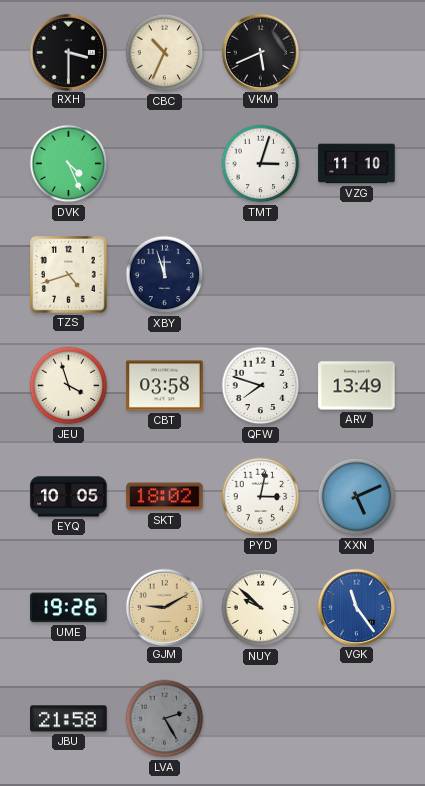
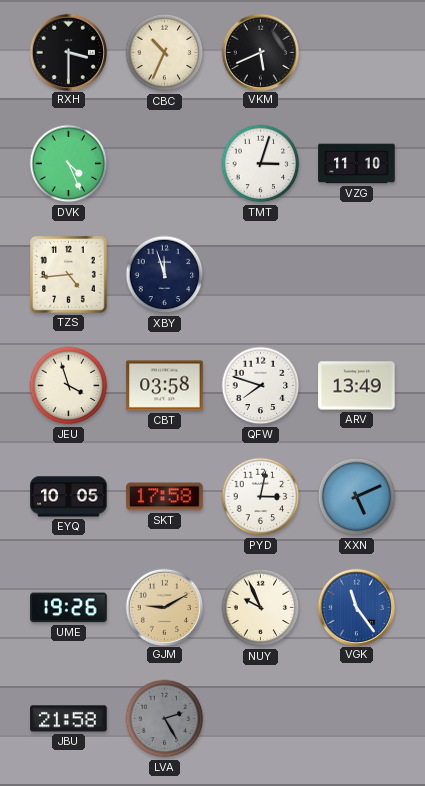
TZS: 4:42 -> 4:44
SKT: 18:02 -> 17:58
NUY: 9:52 -> 9:56
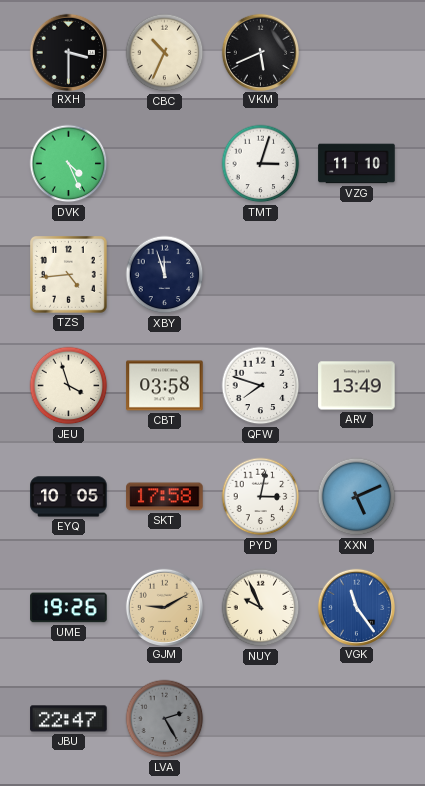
JBU: 21:58 -> 22:47
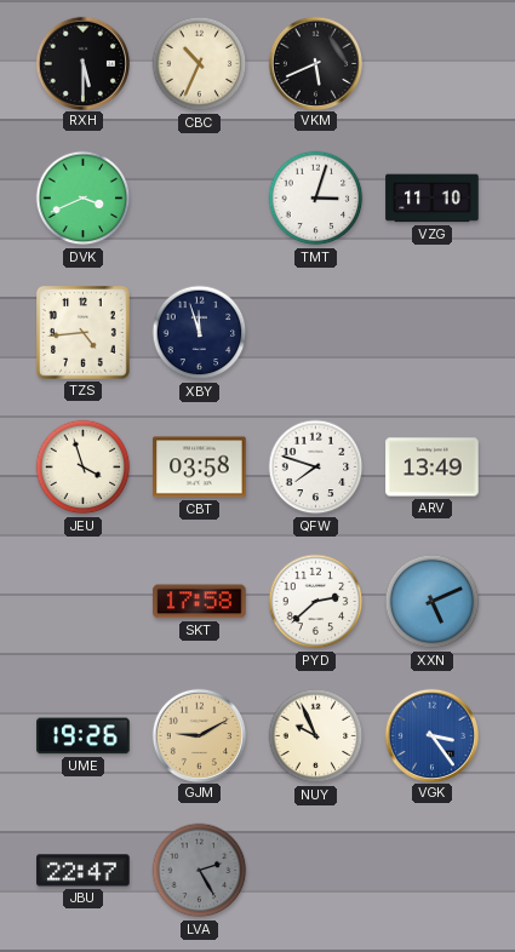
RXH: 3:30 -> 5:30
DVK: 4:26 -> 3:41
EYQ: 10:05 -> none
PYD: 3:02 -> 2:38
VGK: 11:24 -> 3:24
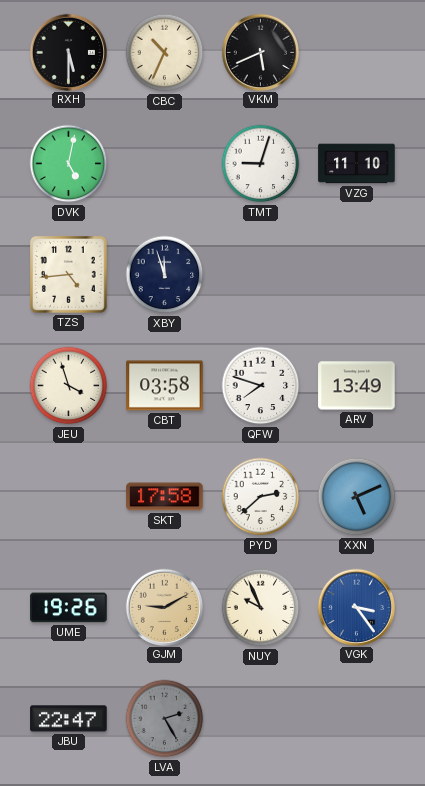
DVK: 3:41 -> 5:02
TMT: 3:03 -> 9:03
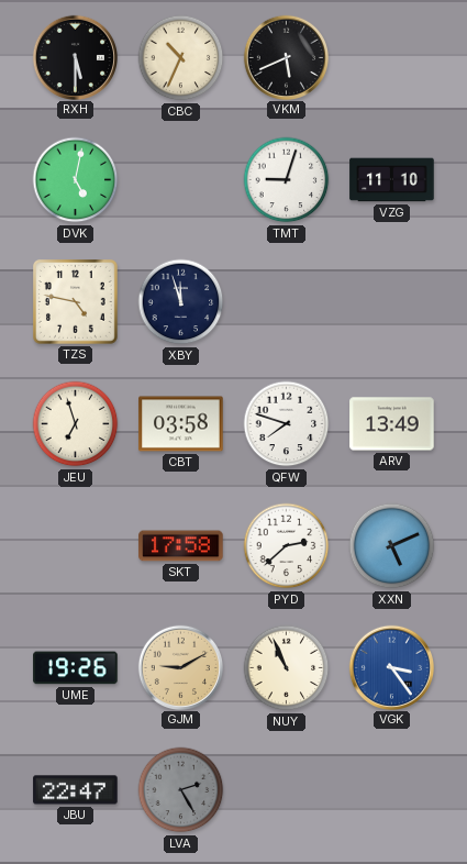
TZS: 4:44 -> 4:47
JEU: 3:57 -> 6:57
NUY: 9:56 -> 10:56
